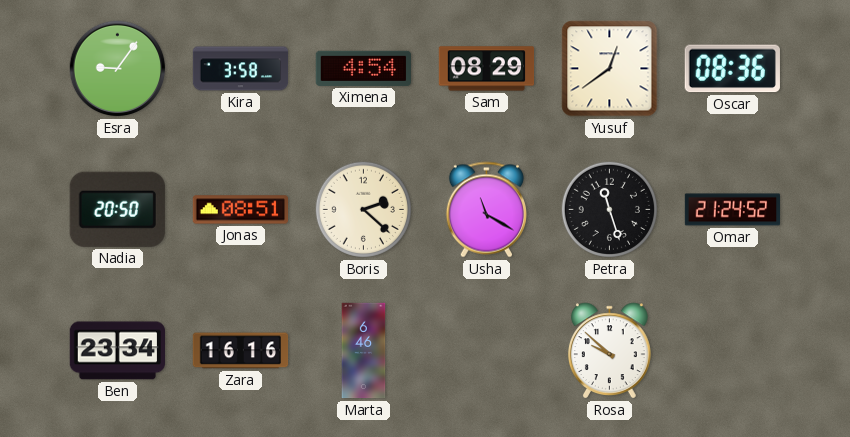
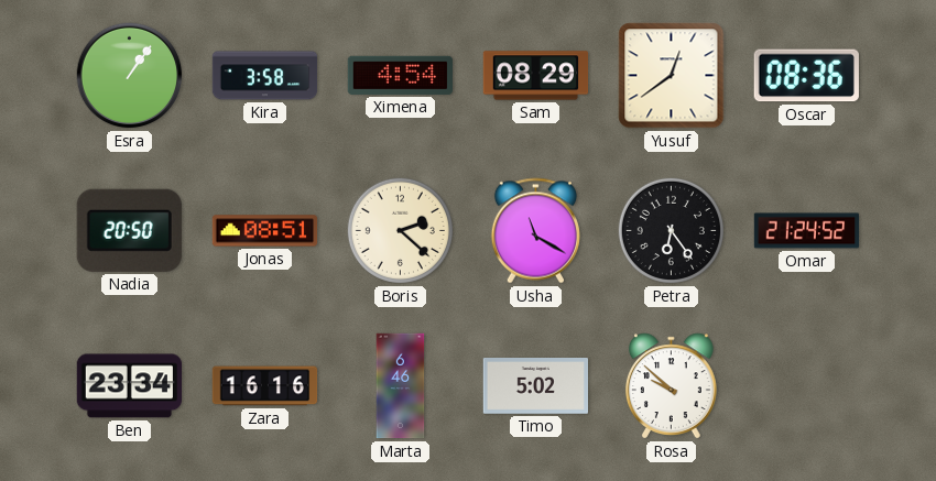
Esra: 9:06 -> 1:06
Petra: 11:27 -> 6:24
Timo: none -> 5:02
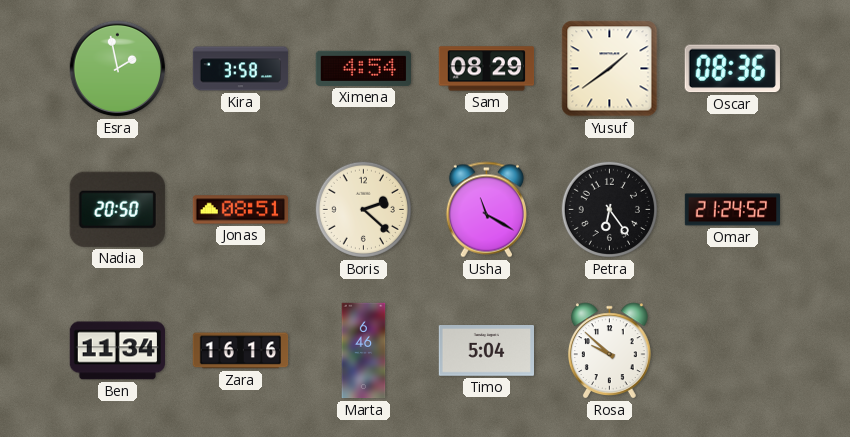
Esra: 1:06 -> 1:58
Yusuf: 12:39 -> 1:39
Ben: 23:34 -> 11:34
Timo: 5:02 -> 5:04
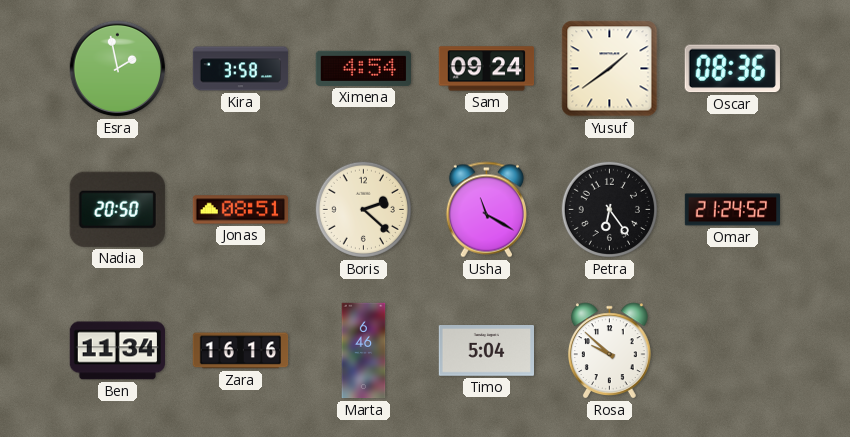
Sam: 08:29 -> 09:24
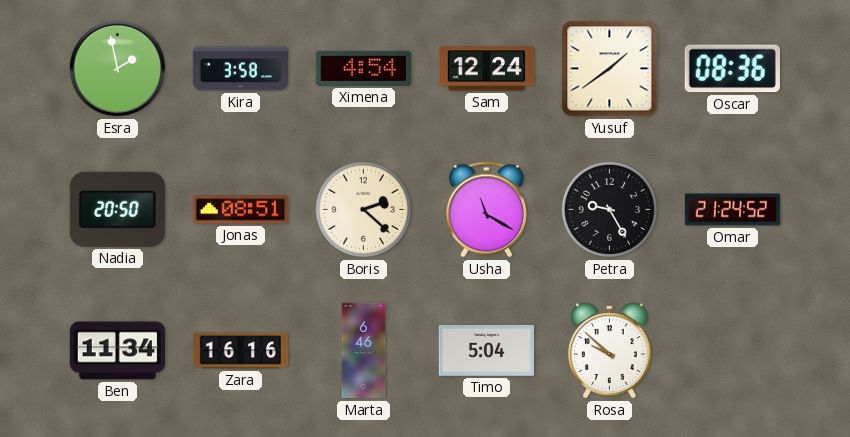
Sam: 09:24 -> 12:24
Petra: 6:24 -> 9:25
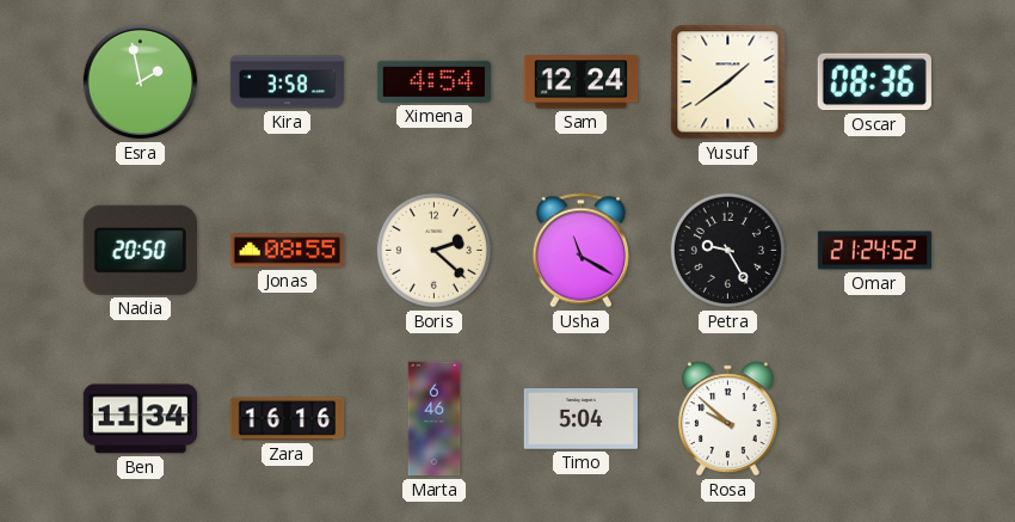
Jonas: 08:51 -> 08:55
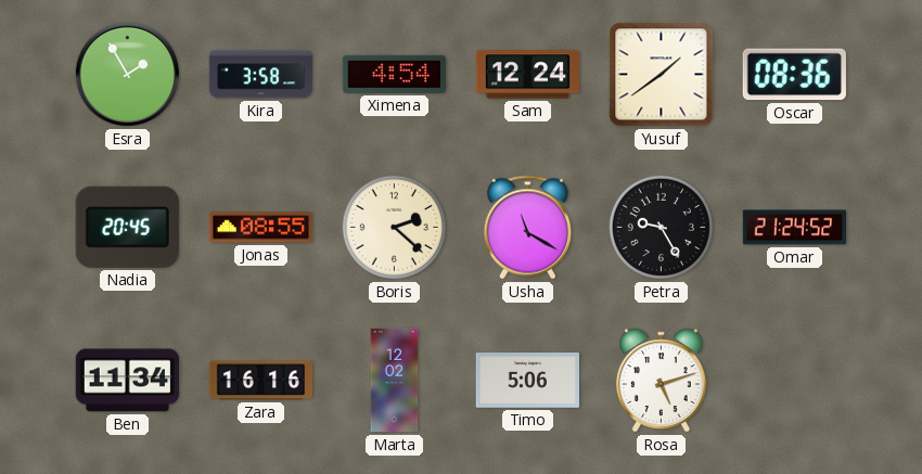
Esra: 1:58 -> 1:55
Nadia: 20:50 -> 20:45
Marta: 6:46 -> 12:02
Timo: 5:04 -> 5:06
Rosa: 9:52 -> 5:12
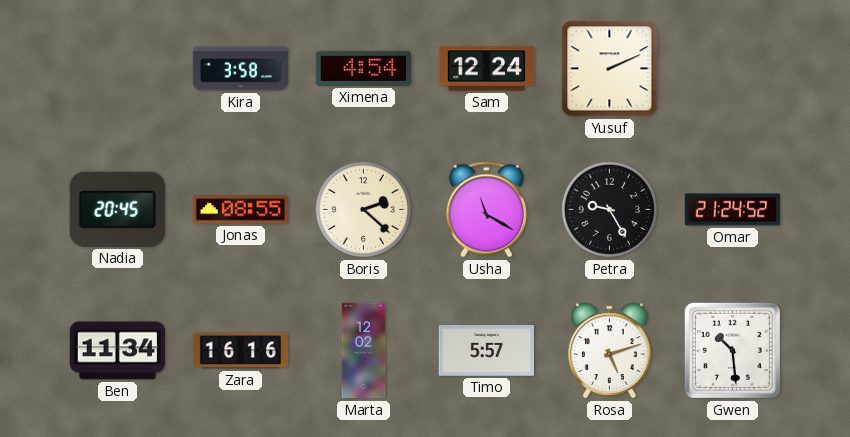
Esra: 1:55 -> none
Yusuf: 1:39 -> 2:11
Oscar: 08:36 -> none
Timo: 5:06 -> 5:57
Gwen: none -> 10:29
